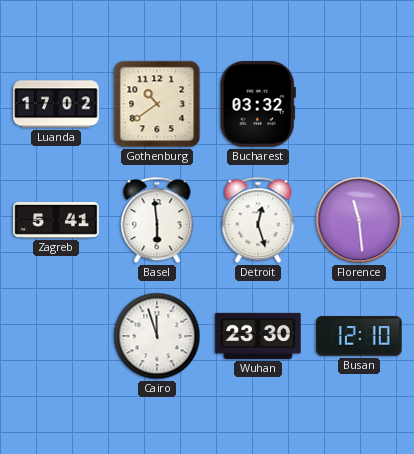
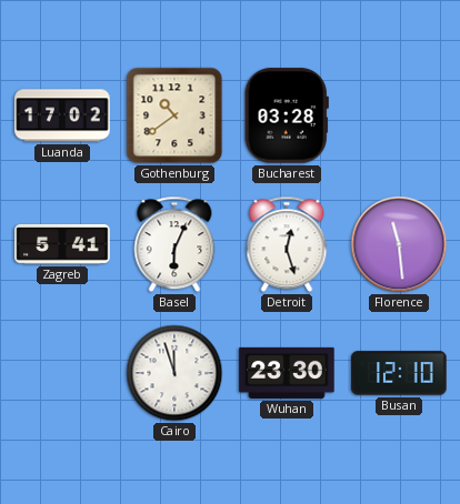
Bucharest: 03:32 -> 03:28
Basel: 5:59 -> 6:04
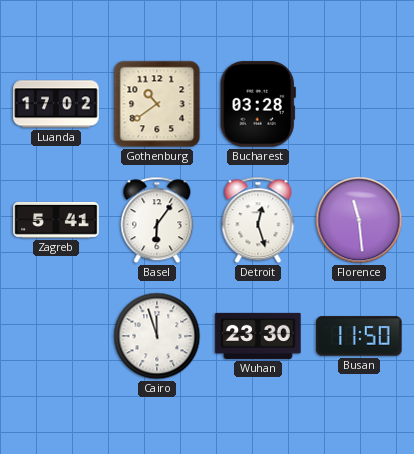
Basel: 6:04 -> 6:06
Busan: 12:10 -> 11:50
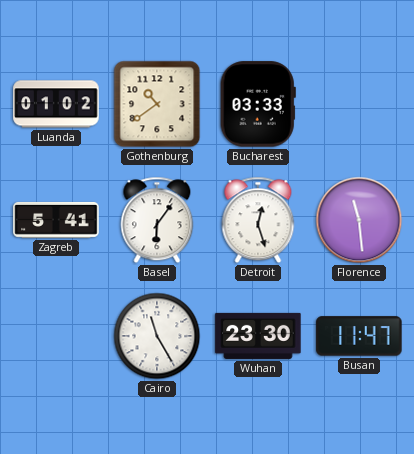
Luanda: 17:02 -> 01:02
Bucharest: 03:28 -> 03:33
Cairo: 11:57 -> 11:25
Busan: 11:50 -> 11:47
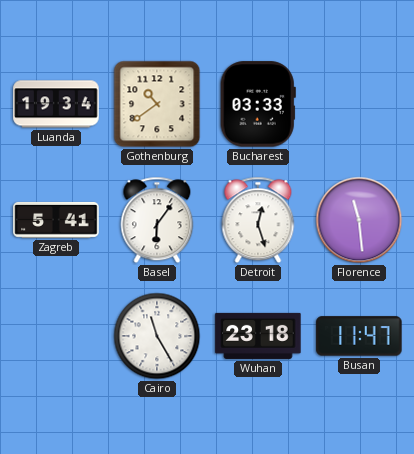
Luanda: 01:02 -> 19:34
Wuhan: 23:30 -> 23:18
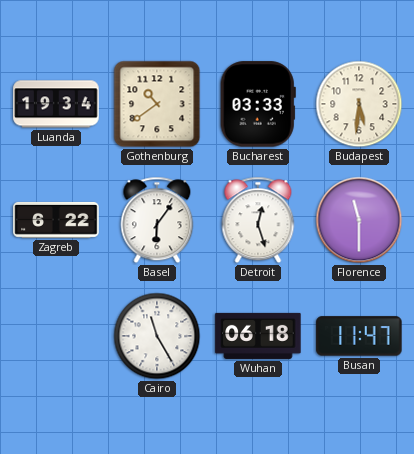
Budapest: none -> 5:31
Zagreb: 5:41 -> 6:22
Florence: 11:29 -> 11:30
Wuhan: 23:18 -> 06:18
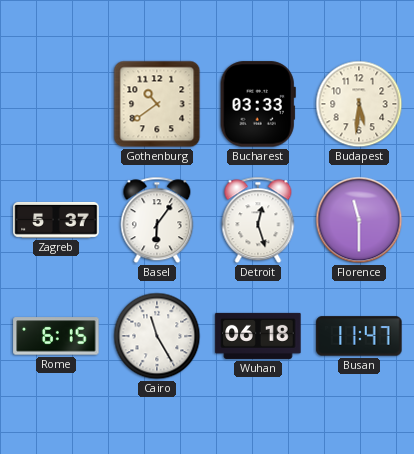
Luanda: 19:34 -> none
Zagreb: 6:22 -> 5:37
Rome: none -> 6:15
